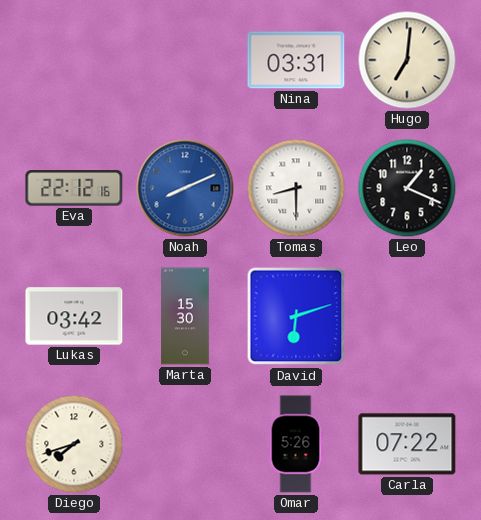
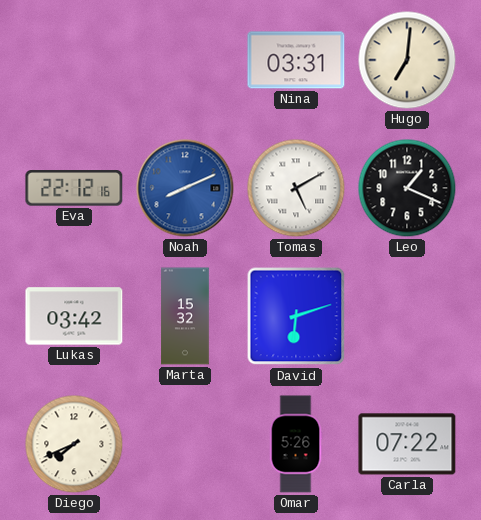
Tomas: 8:30 -> 5:10
Marta: 15:30 -> 15:32
Diego: 7:42 -> 7:41
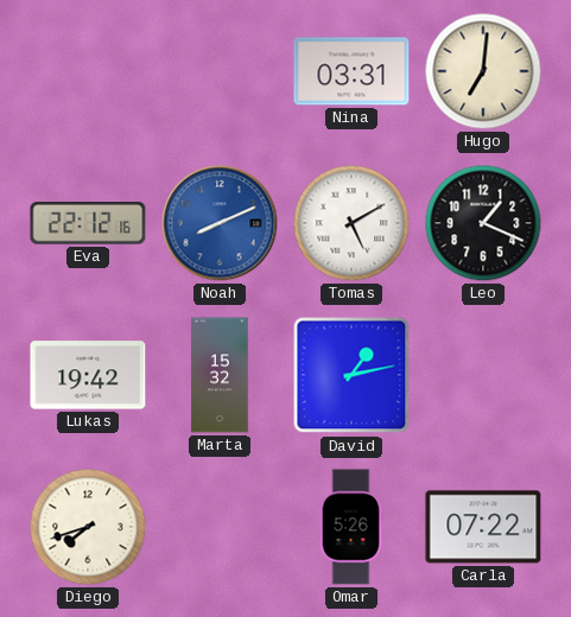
Lukas: 03:42 -> 19:42
David: 6:12 -> 1:13
Diego: 7:41 -> 7:42
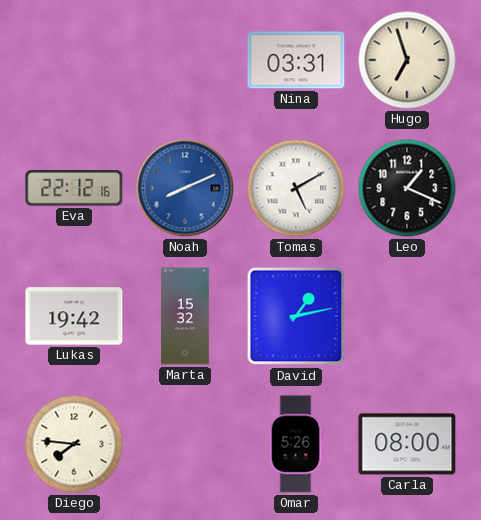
Hugo: 7:01 -> 6:57
Diego: 7:42 -> 7:46
Carla: 07:22 -> 08:00
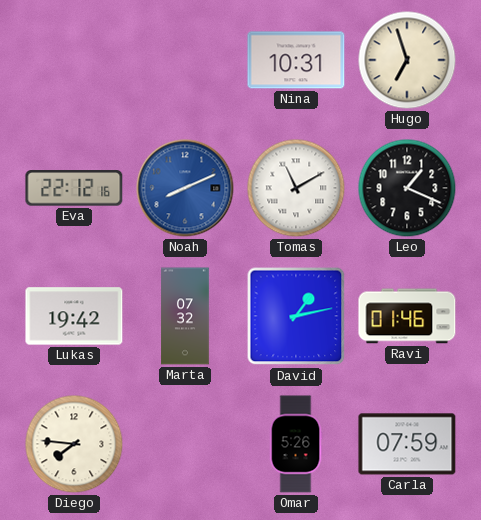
Nina: 03:31 -> 10:31
Tomas: 5:10 -> 11:10
Marta: 15:32 -> 07:32
Ravi: none -> 01:46
Carla: 08:00 -> 07:59
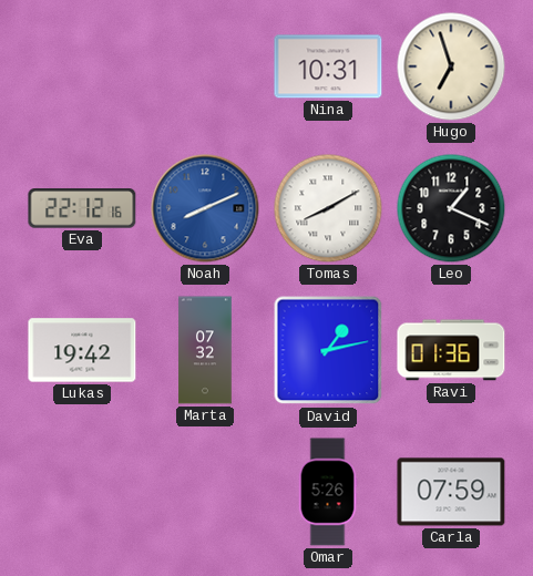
Tomas: 11:10 -> 8:10
Ravi: 01:46 -> 01:36
Diego: 7:46 -> none
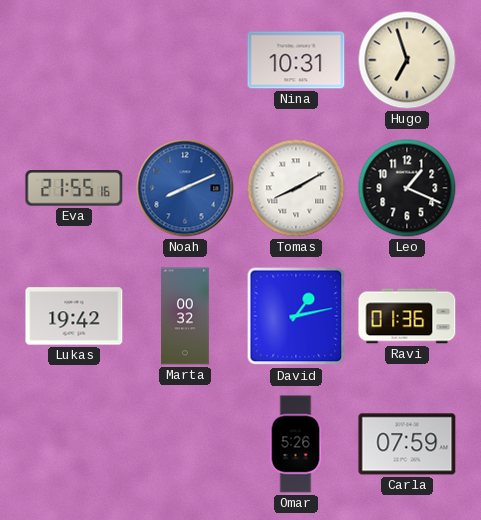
Eva: 22:12 -> 21:55
Marta: 07:32 -> 00:32
